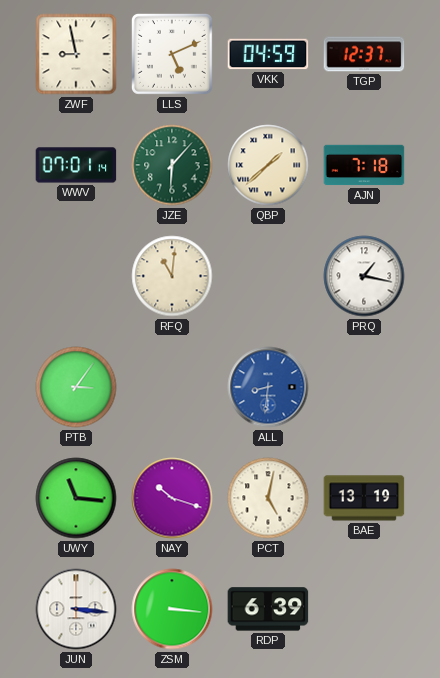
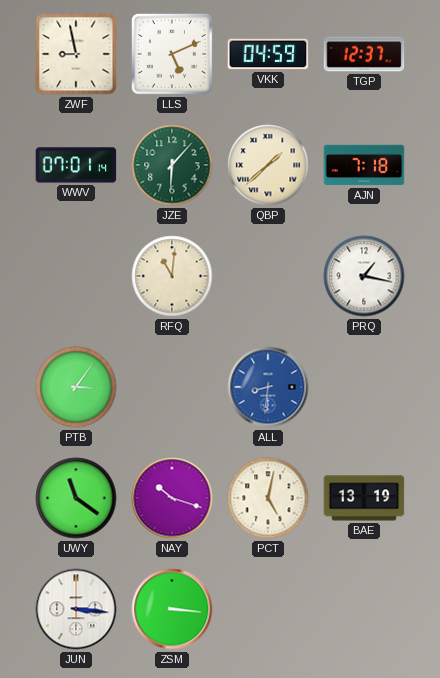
UWY: 11:16 -> 11:21
RDP: 6:39 -> none
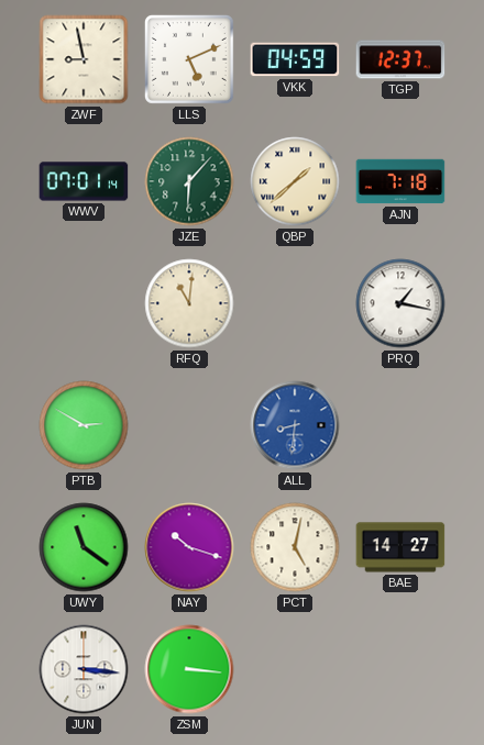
PTB: 3:06 -> 2:50
BAE: 13:19 -> 14:27
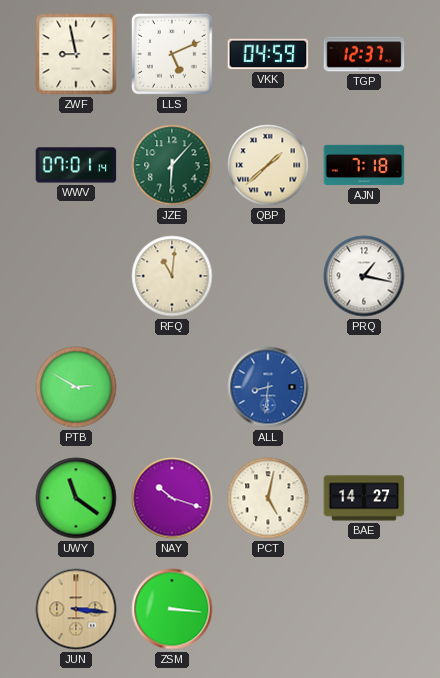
JUN dial: white -> champagne
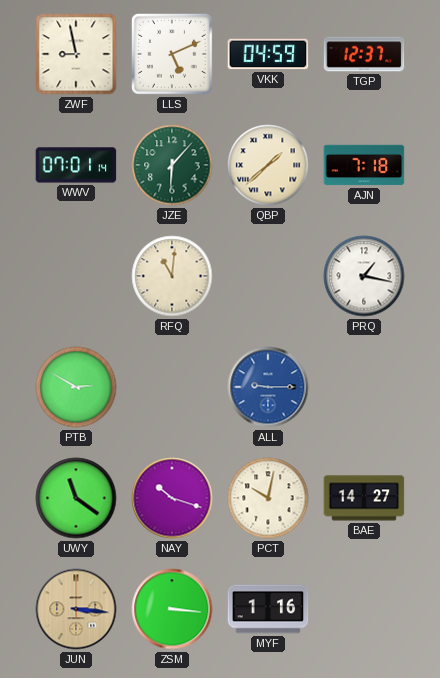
ALL: 8:31 -> 9:15
PCT: 5:02 -> 10:02
MYF: none -> 1:16
